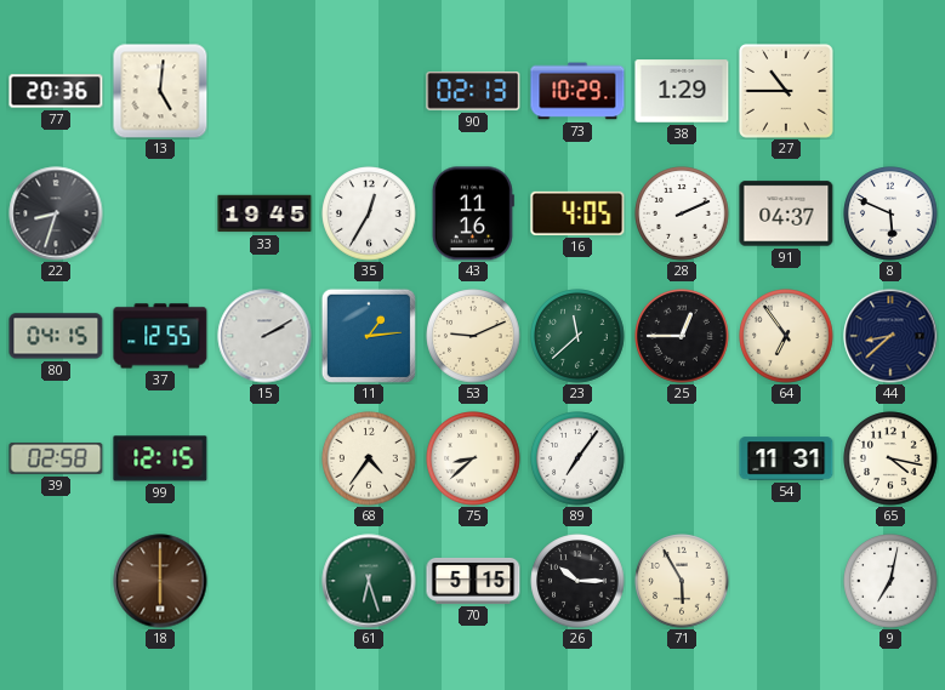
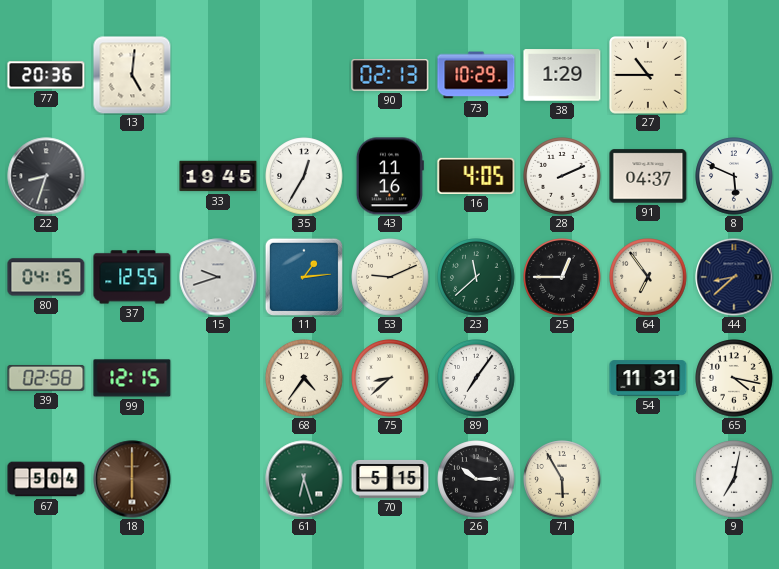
15: 2:10 -> 9:42
67: none -> 5:04
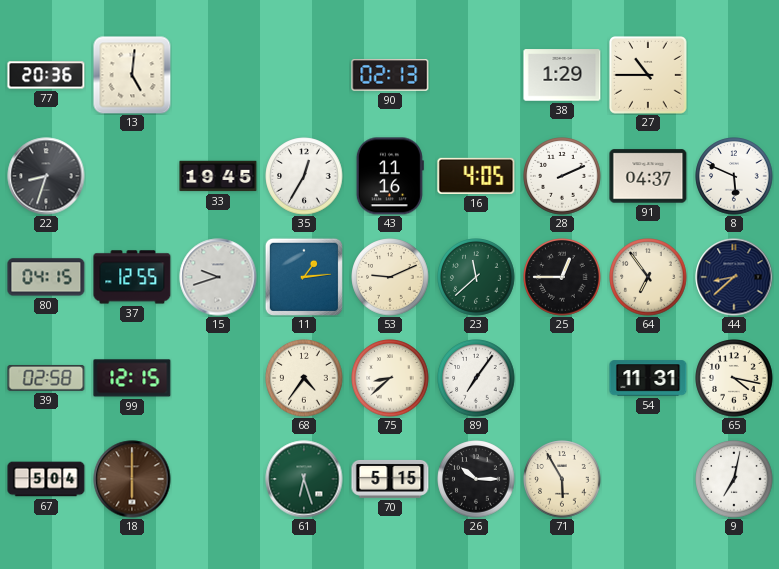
73: 10:29 -> none
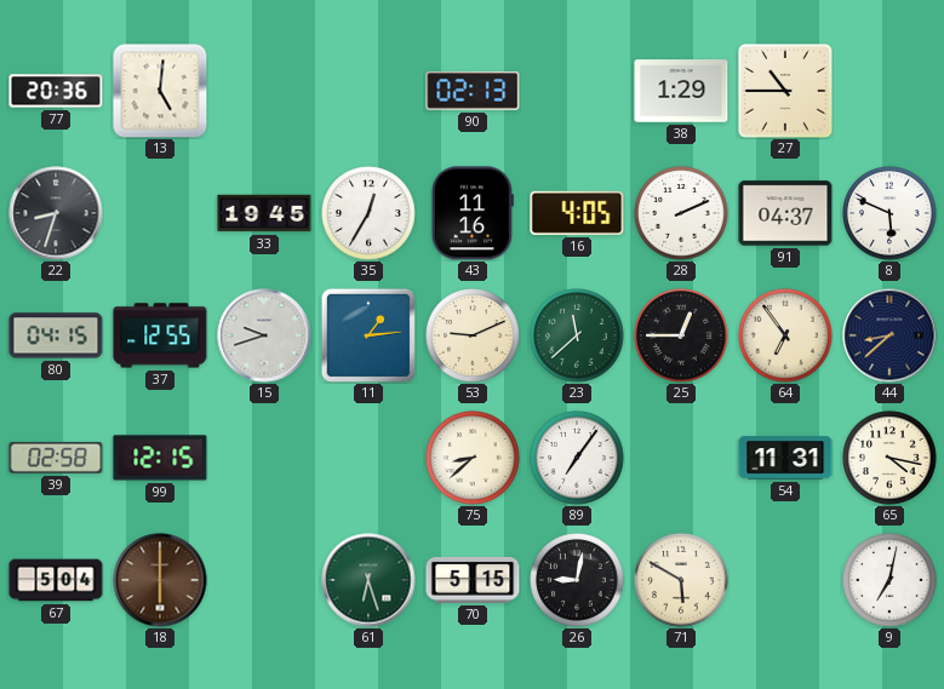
68: 4:36 -> none
26: 10:15 -> 9:02
71: 5:55 -> 5:50
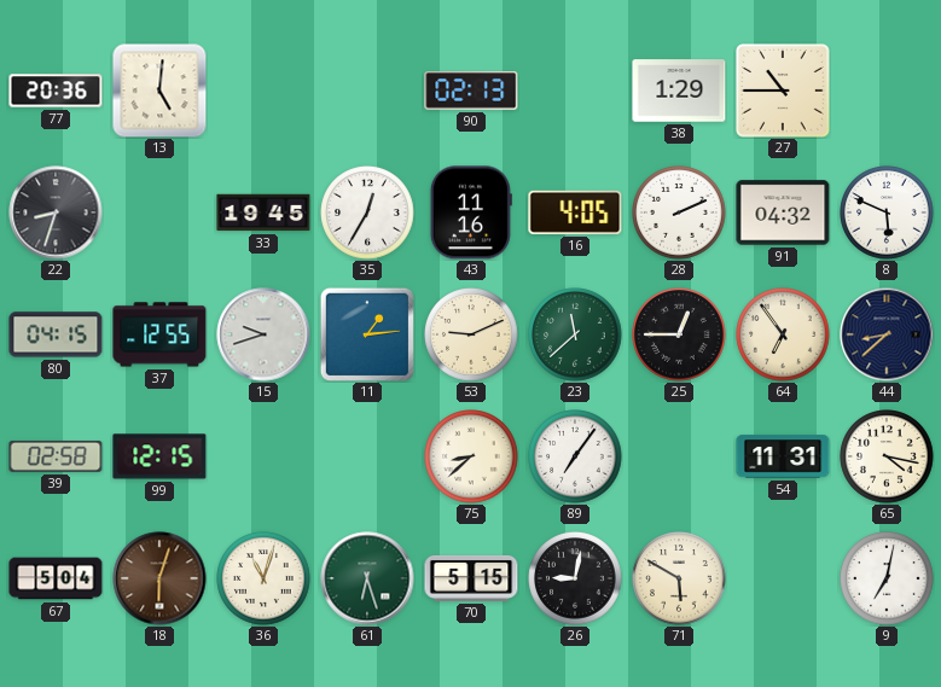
91: 04:37 -> 04:32
18: 6:00 -> 6:03
36: none -> 11:03
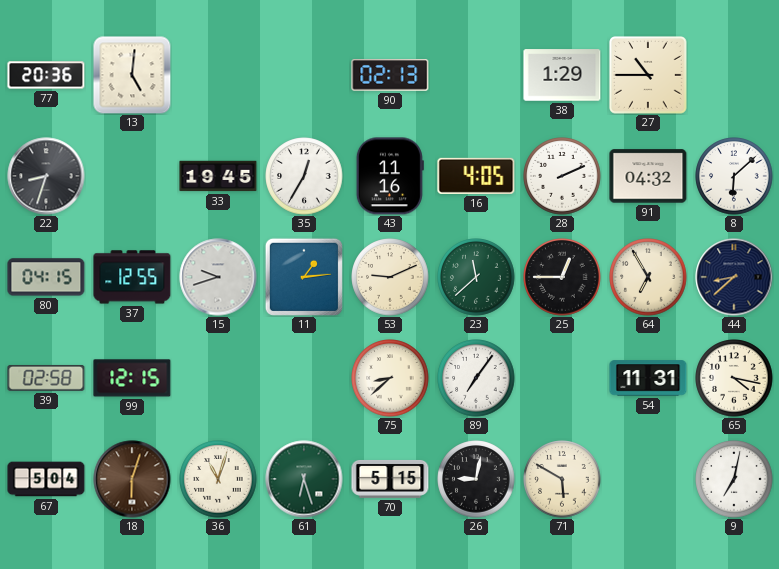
8: 5:49 -> 6:08
64: 6:54 -> 6:55
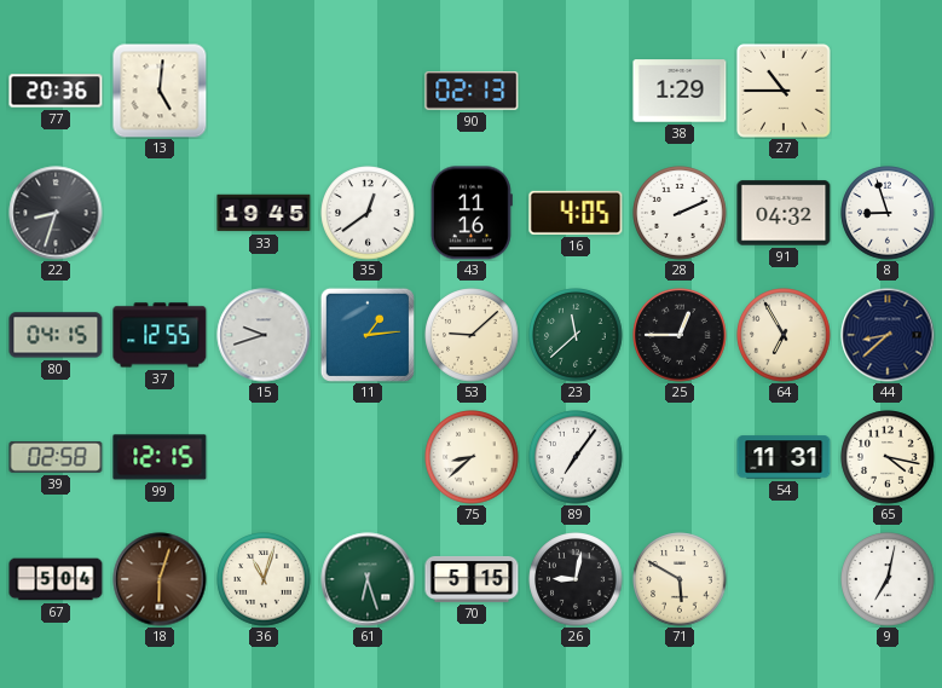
35: 12:35 -> 12:39
8: 6:08 -> 8:57
53: 9:11 -> 9:08
